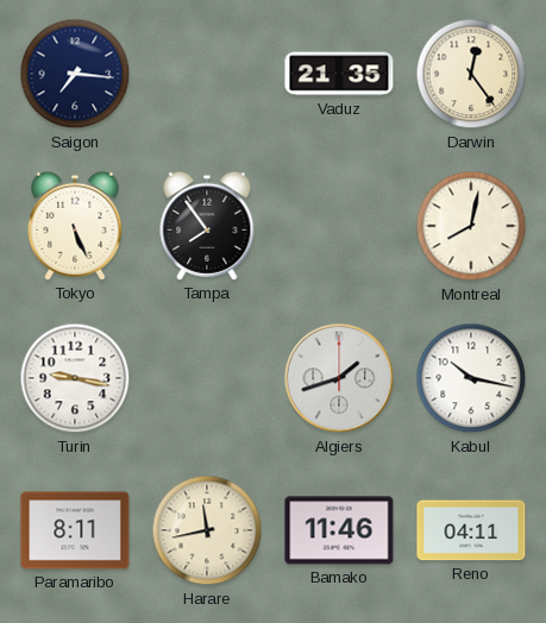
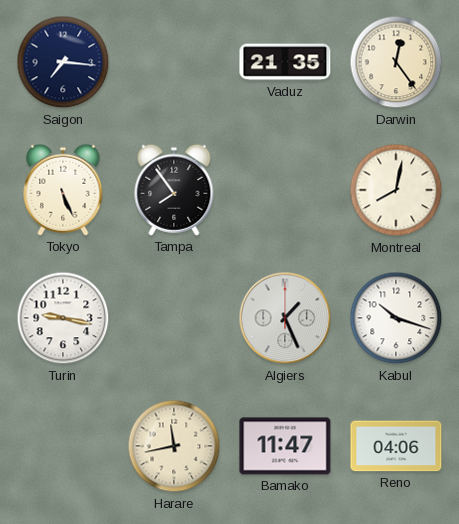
Algiers: 1:42 -> 1:26
Kabul: 10:17 -> 10:18
Paramaribo: 8:11 -> none
Bamako: 11:46 -> 11:47
Reno: 04:11 -> 04:06
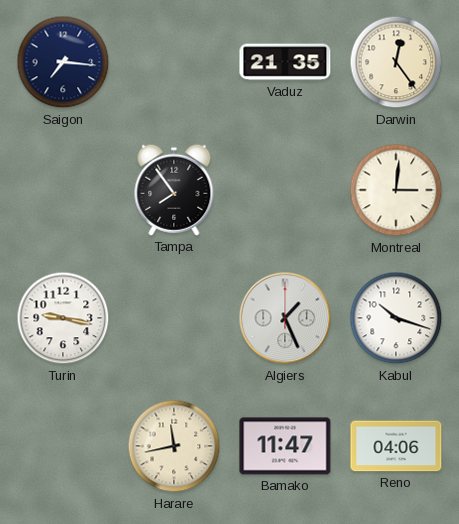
Tokyo: 5:26 -> none
Montreal: 8:02 -> 3:01
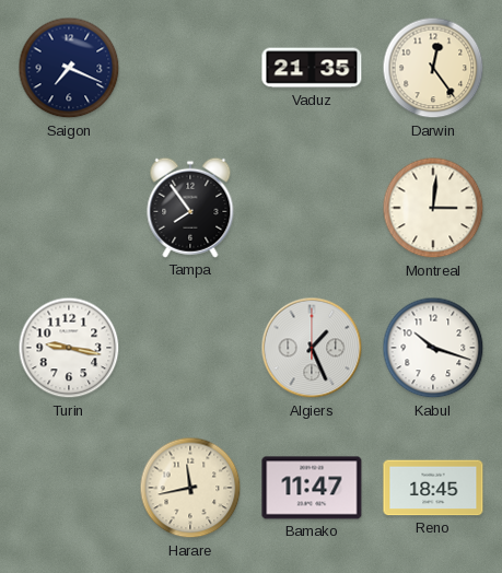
Saigon: 7:16 -> 7:19
Reno: 04:06 -> 18:45
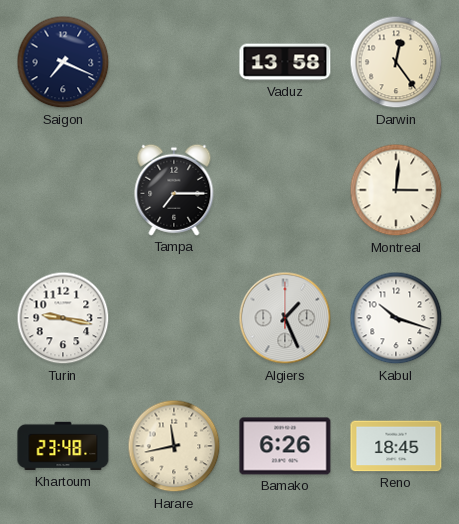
Vaduz: 21:35 -> 13:58
Tampa: 7:54 -> 7:15
Khartoum: none -> 23:48
Bamako: 11:47 -> 6:26
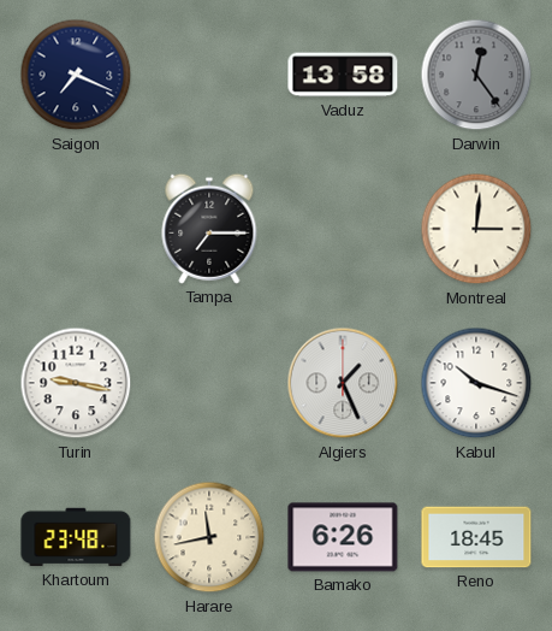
Darwin dial: cream -> grey
